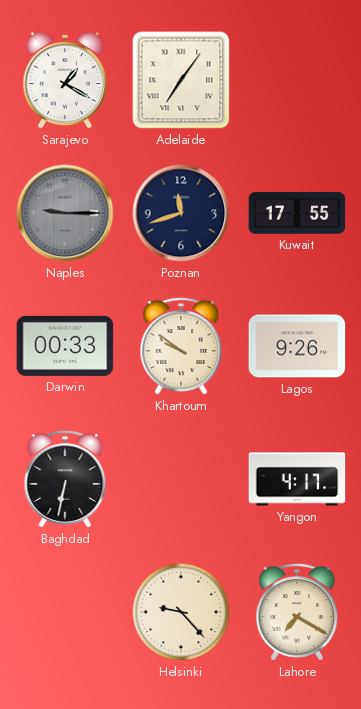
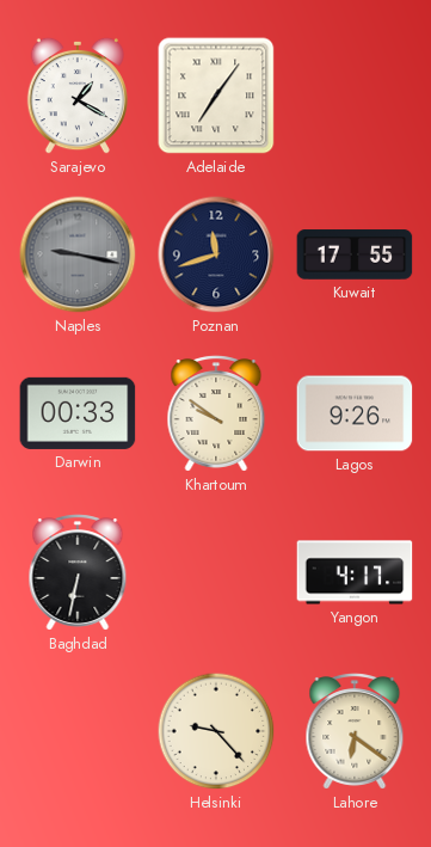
Naples: 9:15 -> 9:17
Lahore: 7:20 -> 6:21
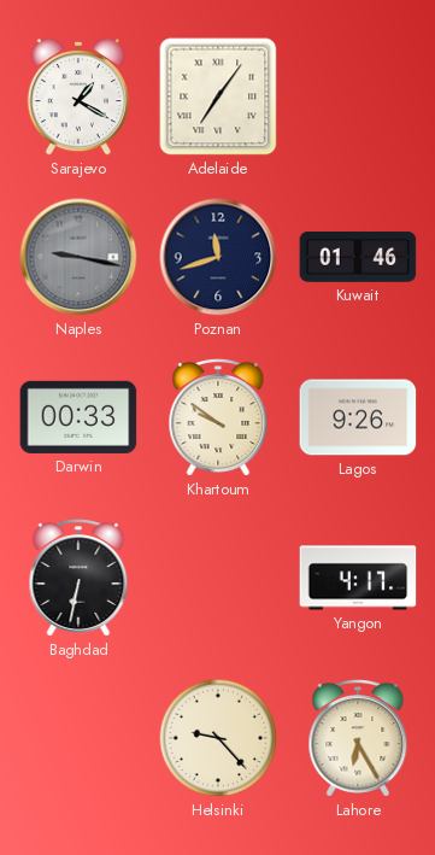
Kuwait: 17:55 -> 01:46
Lahore: 6:21 -> 6:25
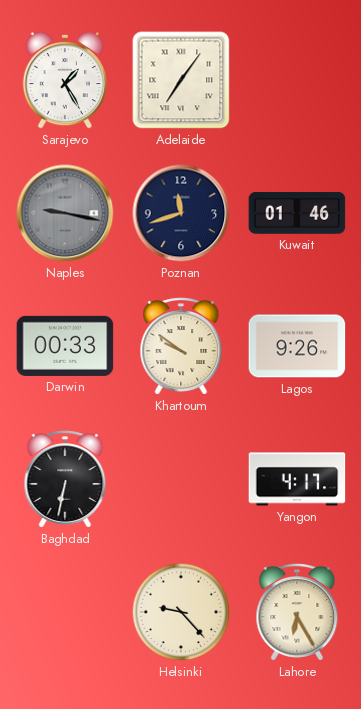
Sarajevo: 1:20 -> 1:25
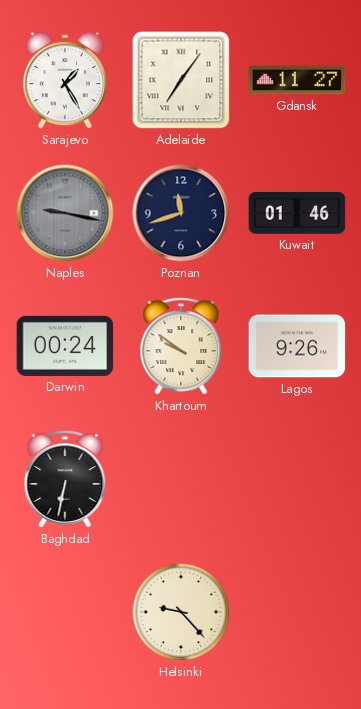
Gdansk: none -> 11:27
Darwin: 00:33 -> 00:24
Yangon: 4:17 -> none
Lahore: 6:25 -> none
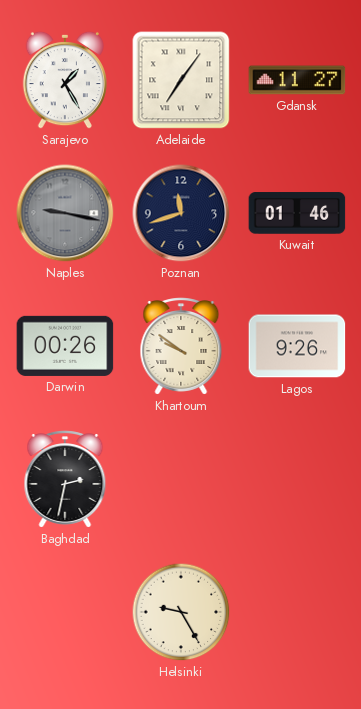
Darwin: 00:24 -> 00:26
Baghdad: 6:32 -> 2:32
Helsinki: 9:23 -> 9:25
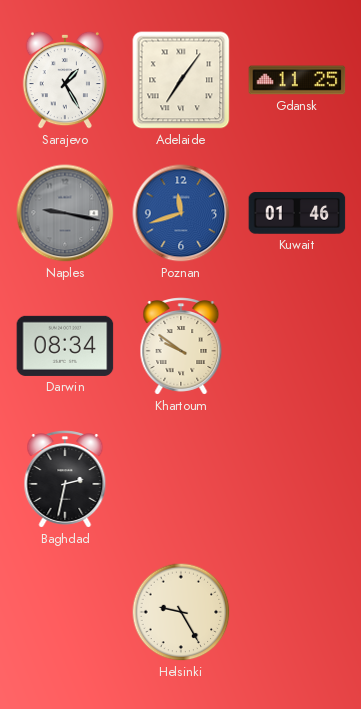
Gdansk: 11:27 -> 11:25
Poznan dial: navy -> blue
Darwin: 00:26 -> 08:34
Lagos: 9:26 -> none
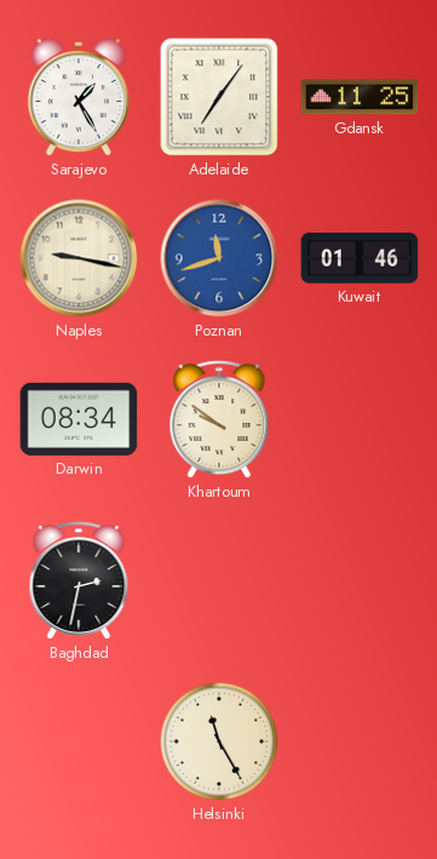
Naples dial: grey -> cream
Helsinki: 9:25 -> 11:25
